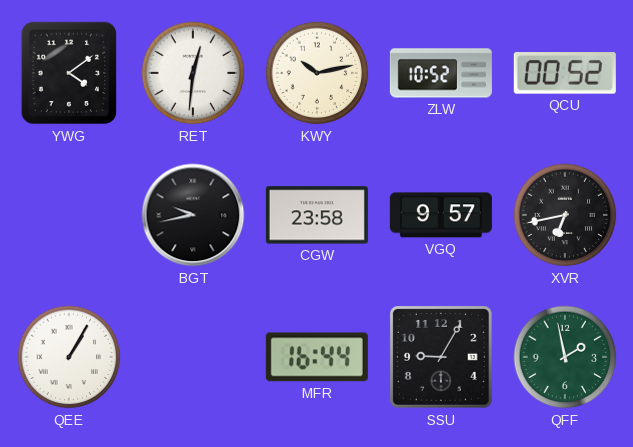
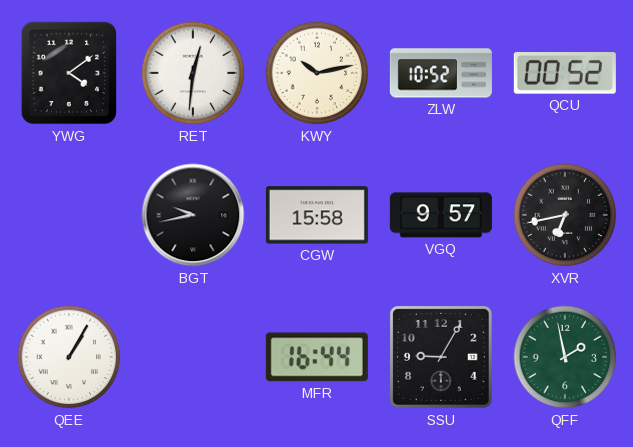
CGW: 23:58 -> 15:58
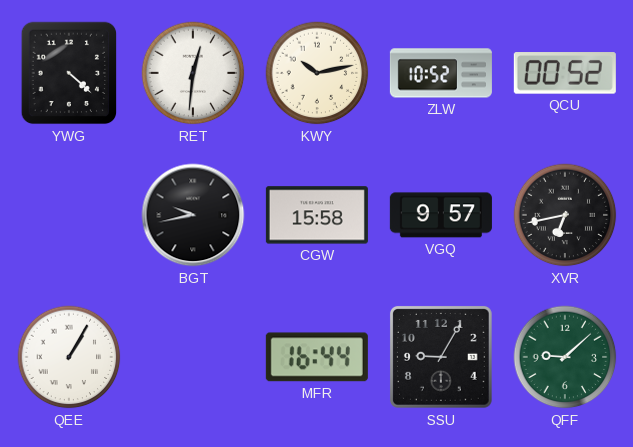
YWG: 4:09 -> 4:22
QFF: 1:58 -> 9:08
